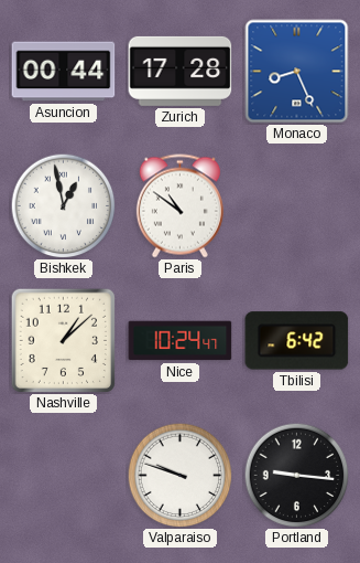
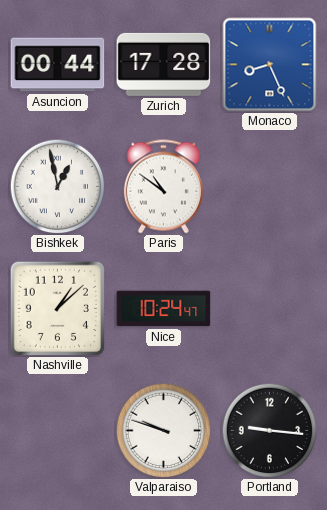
Tbilisi: 6:42 -> none
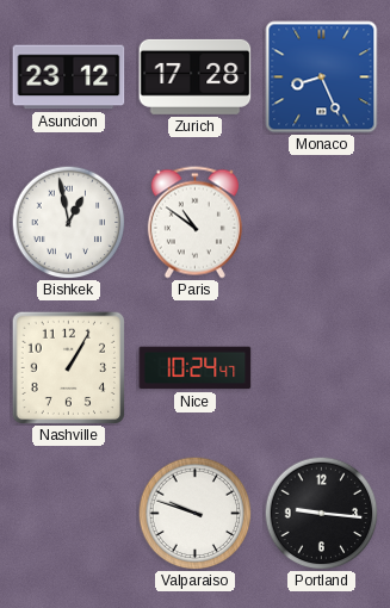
Asuncion: 00:44 -> 23:12
Nashville: 1:08 -> 1:05
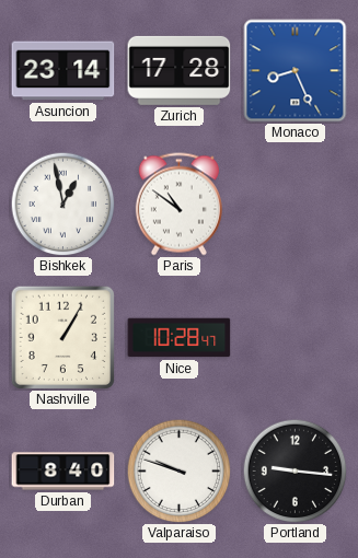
Asuncion: 23:12 -> 23:14
Nice: 10:24 -> 10:28
Durban: none -> 8:40
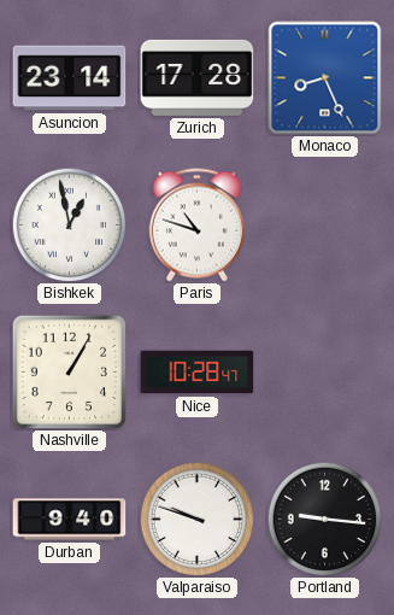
Paris: 10:51 -> 10:48
Durban: 8:40 -> 9:40
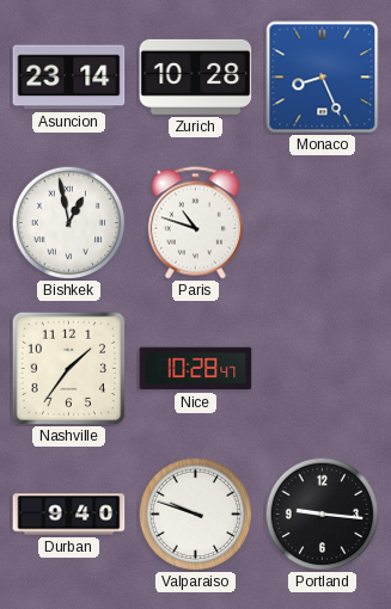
Zurich: 17:28 -> 10:28
Nashville: 1:05 -> 1:36
